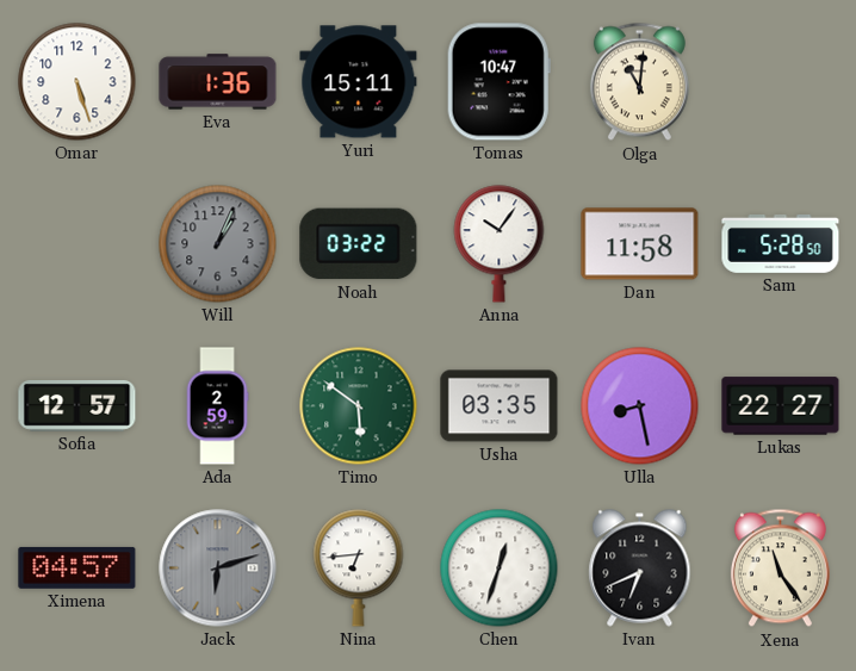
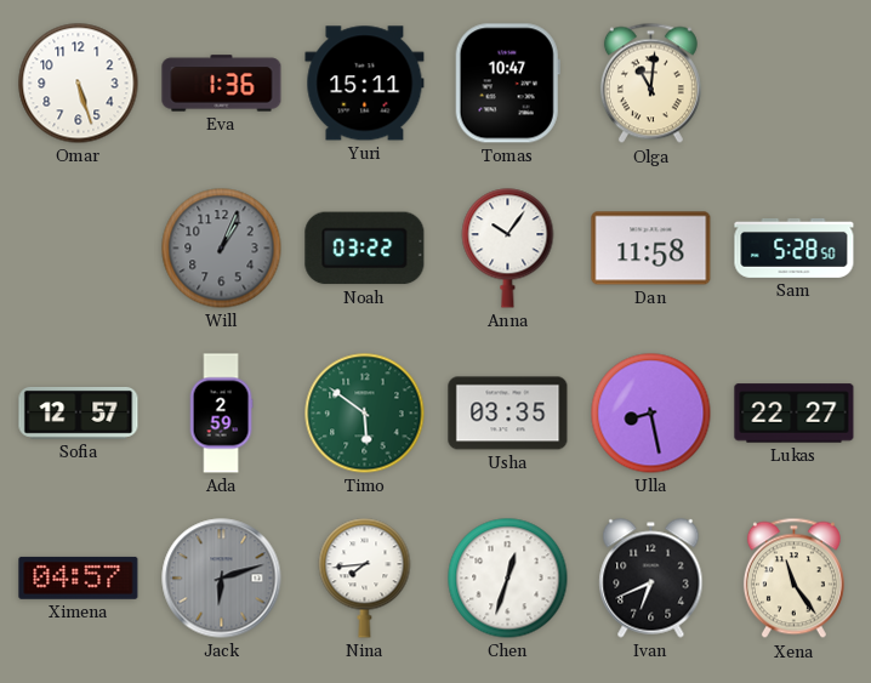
Nina: 6:44 -> 7:44
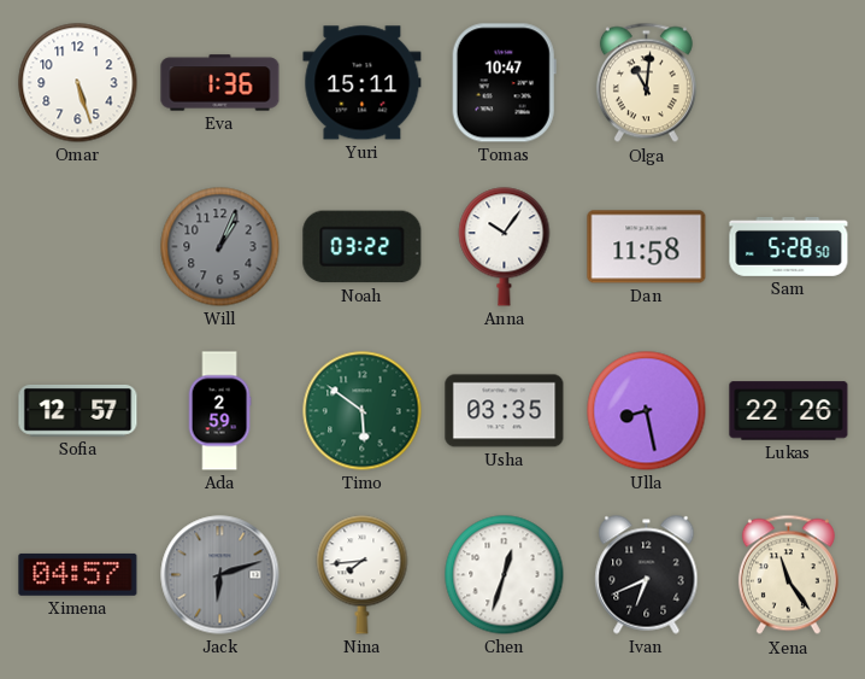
Lukas: 22:27 -> 22:26
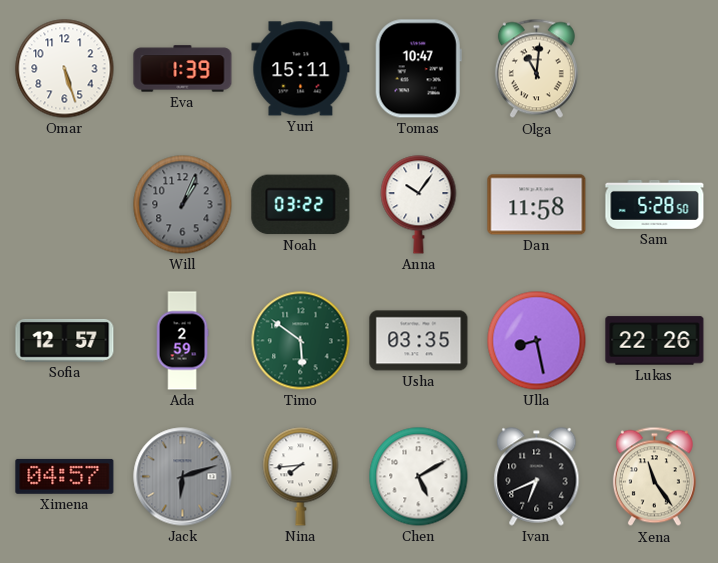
Eva: 1:36 -> 1:39
Chen: 12:33 -> 5:10
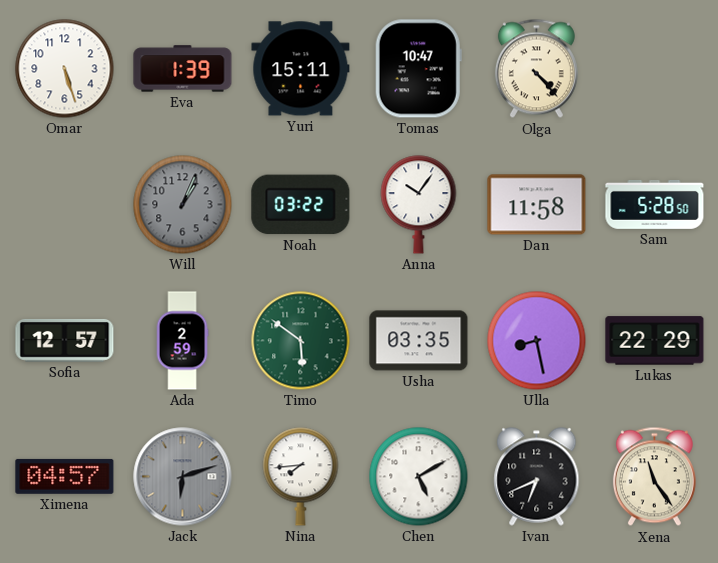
Olga: 11:01 -> 4:23
Lukas: 22:26 -> 22:29
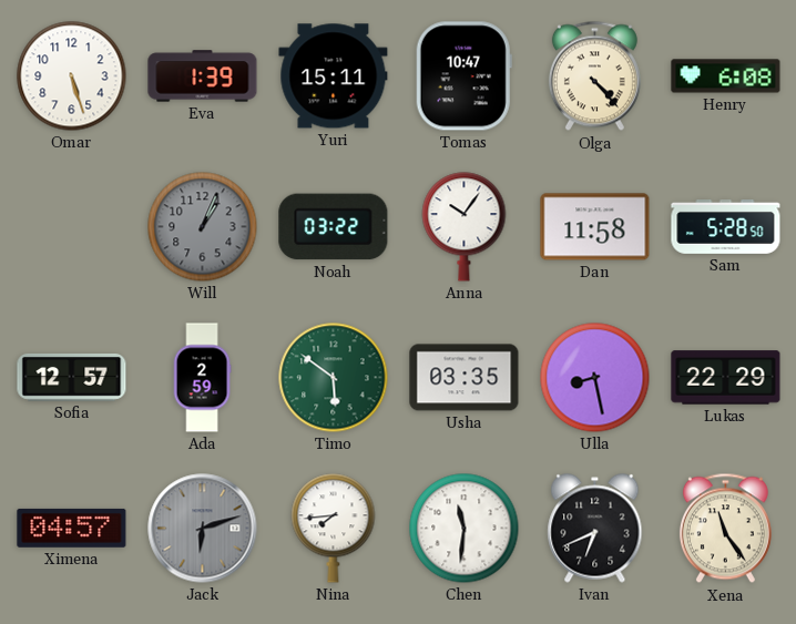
Henry: none -> 6:08
Chen: 5:10 -> 11:31
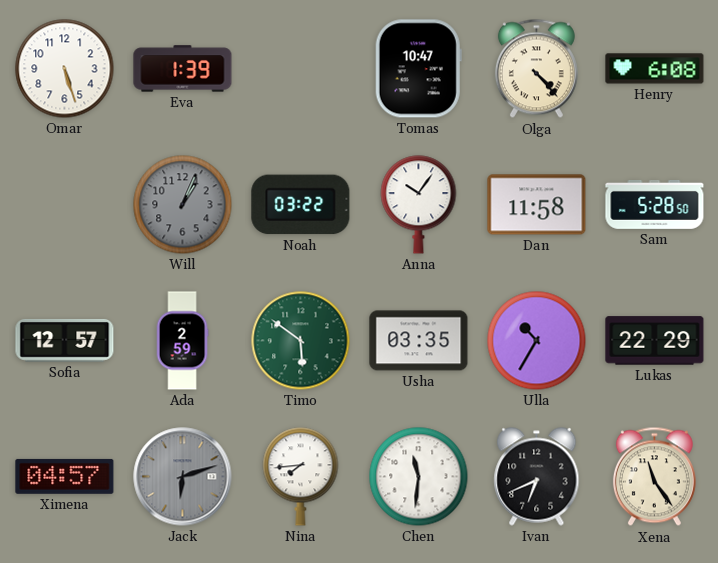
Yuri: 15:11 -> none
Ulla: 8:28 -> 10:35
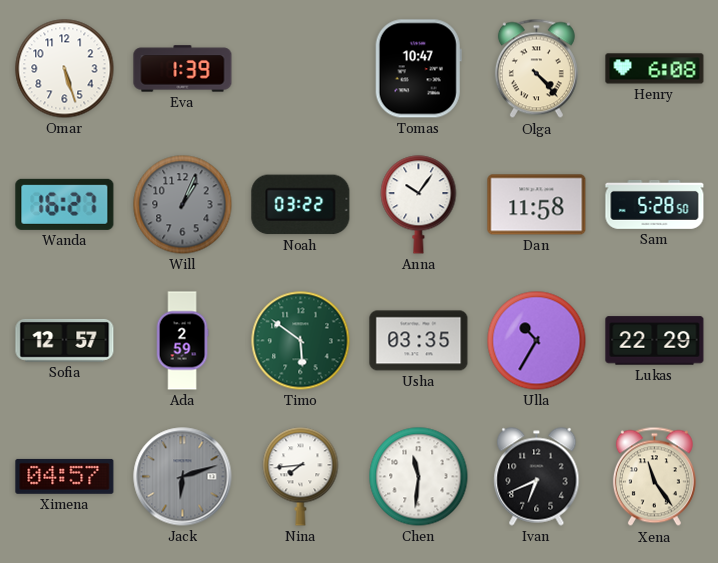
Wanda: none -> 16:27
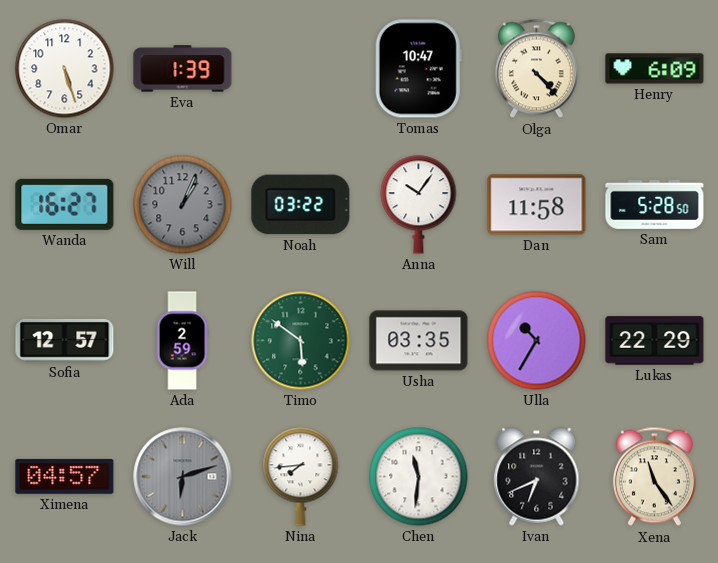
Henry: 6:08 -> 6:09
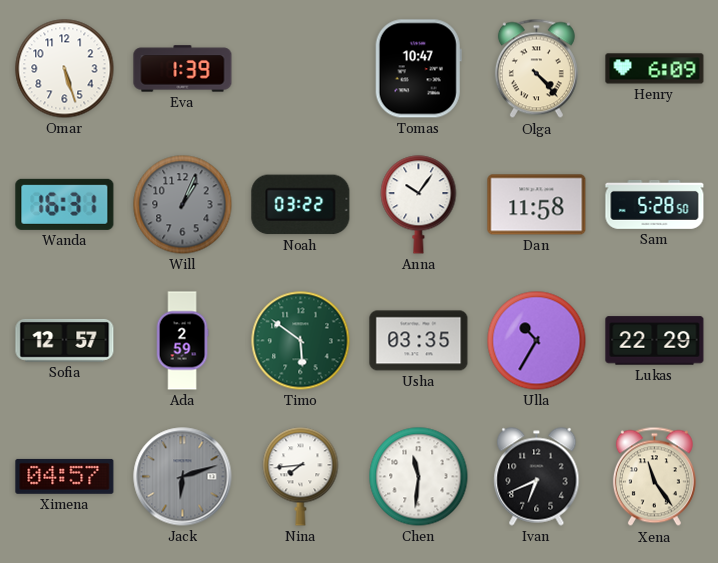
Wanda: 16:27 -> 16:31
